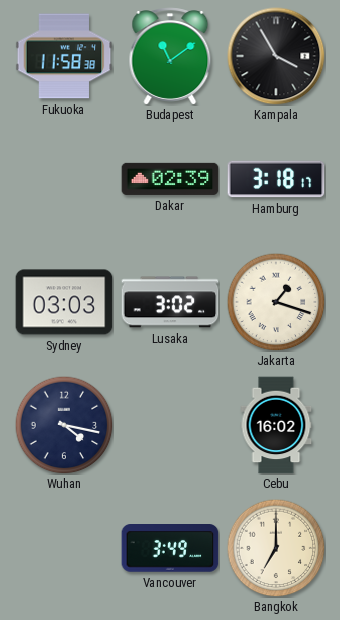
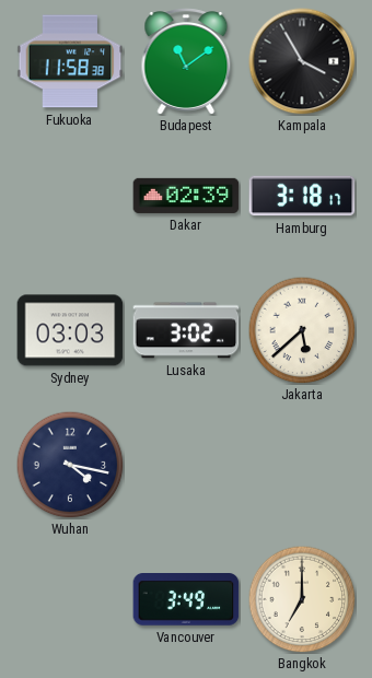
Jakarta: 1:18 -> 5:38
Cebu: 16:02 -> none
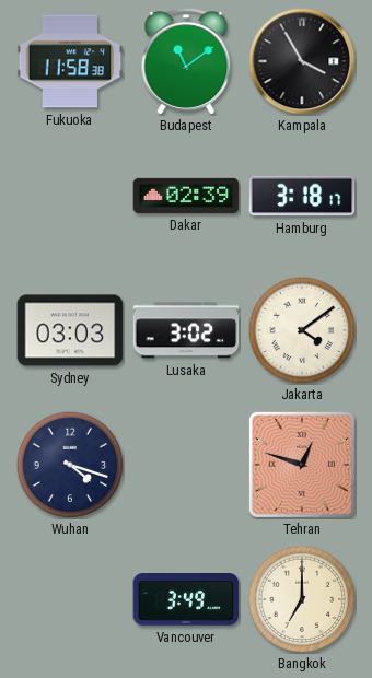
Jakarta: 5:38 -> 4:09
Wuhan: 4:17 -> 4:18
Tehran: none -> 12:48
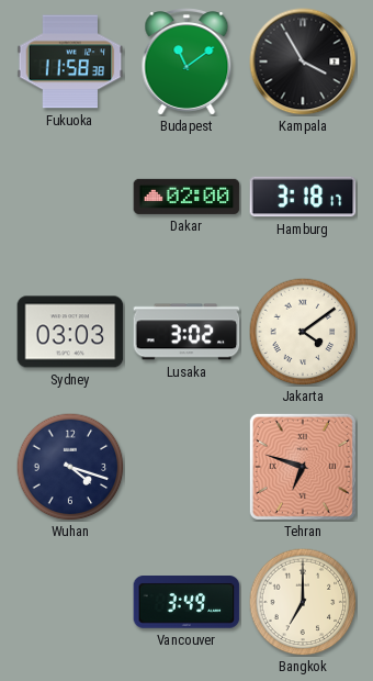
Dakar: 02:39 -> 02:00
Tehran: 12:48 -> 6:48
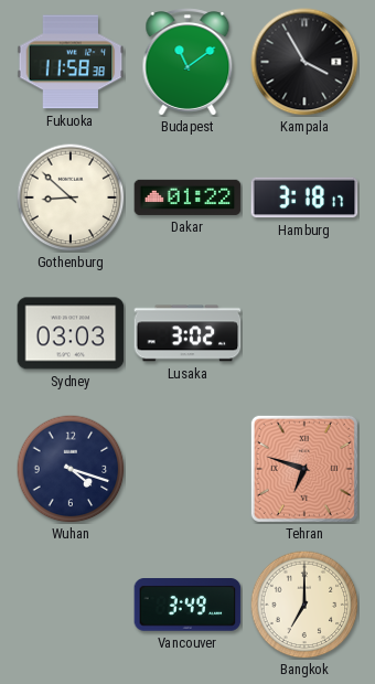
Gothenburg: none -> 8:52
Dakar: 02:00 -> 01:22
Jakarta: 4:09 -> none
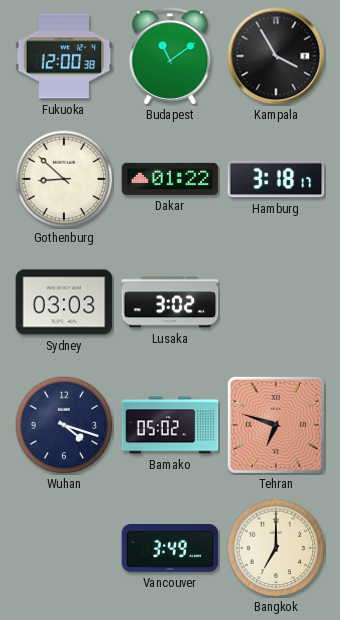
Fukuoka: 11:58 -> 12:00
Bamako: none -> 05:02
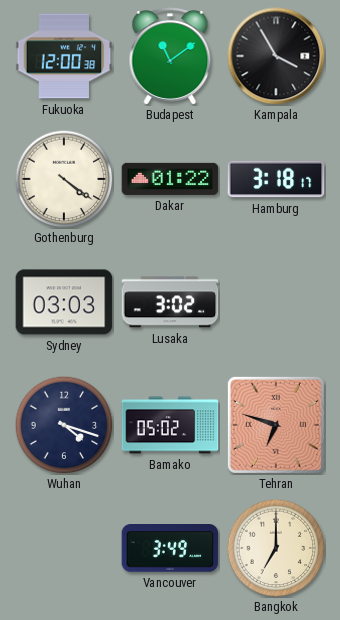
Gothenburg: 8:52 -> 4:21
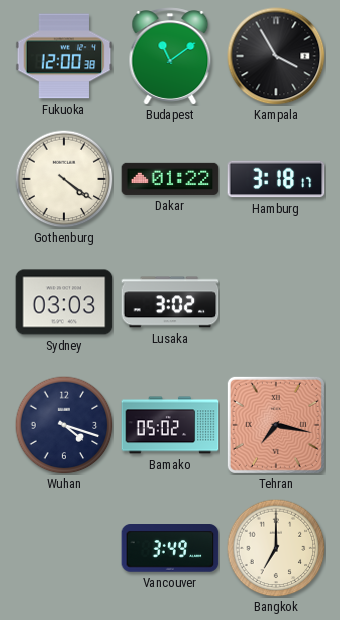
Tehran: 6:48 -> 7:17
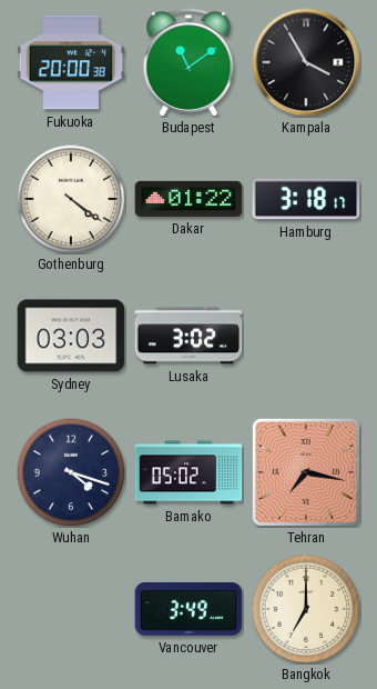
Fukuoka: 12:00 -> 20:00
